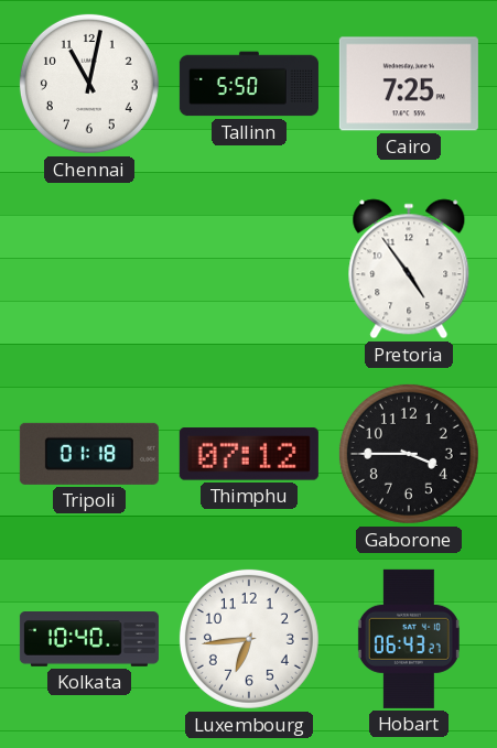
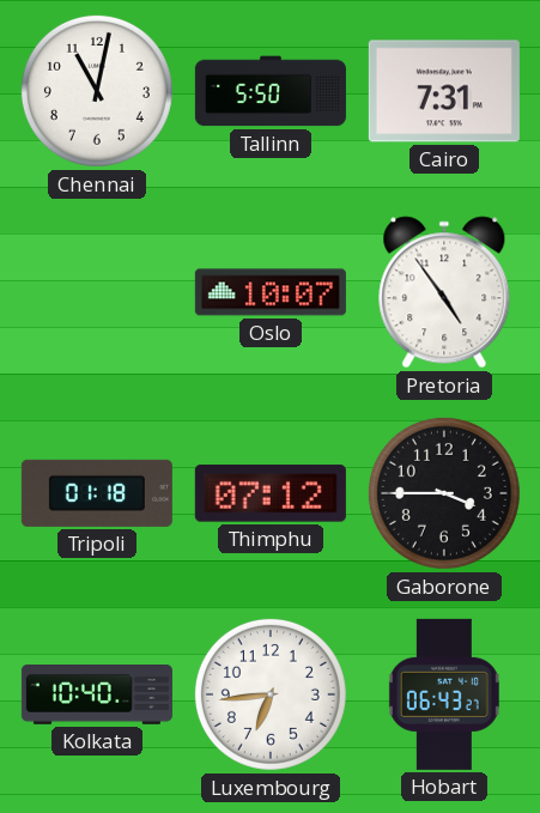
Cairo: 7:25 -> 7:31
Oslo: none -> 10:07
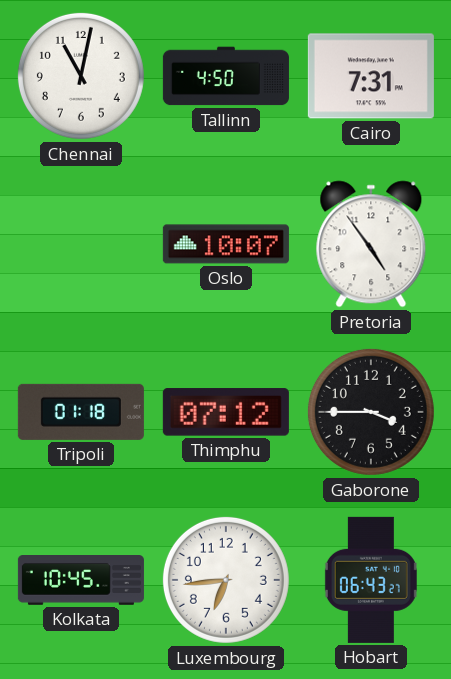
Tallinn: 5:50 -> 4:50
Kolkata: 10:40 -> 10:45
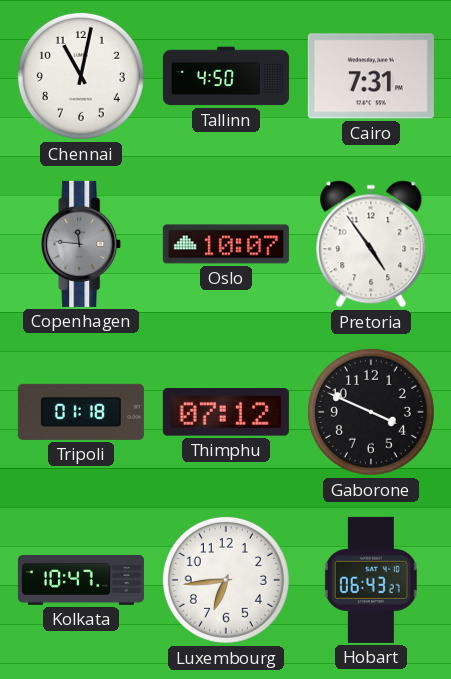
Copenhagen: none -> 11:46
Gaborone: 3:45 -> 3:49
Kolkata: 10:45 -> 10:47
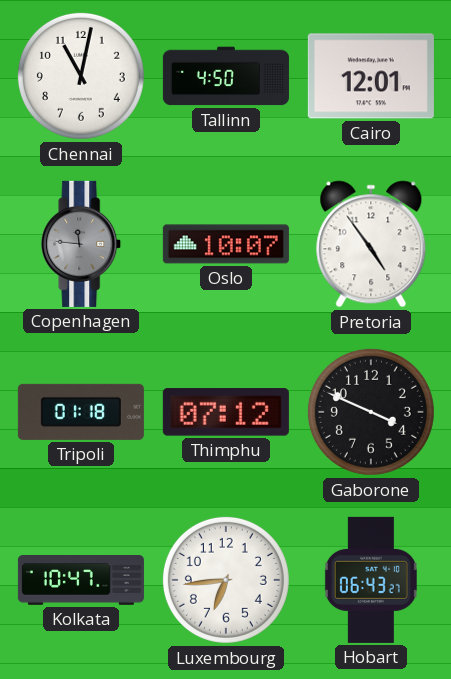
Cairo: 7:31 -> 12:01
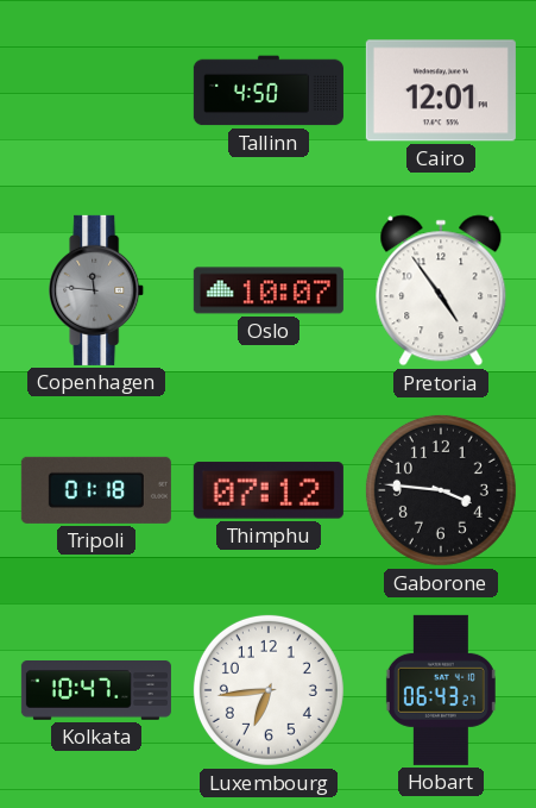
Chennai: 11:02 -> none
Gaborone: 3:49 -> 3:46
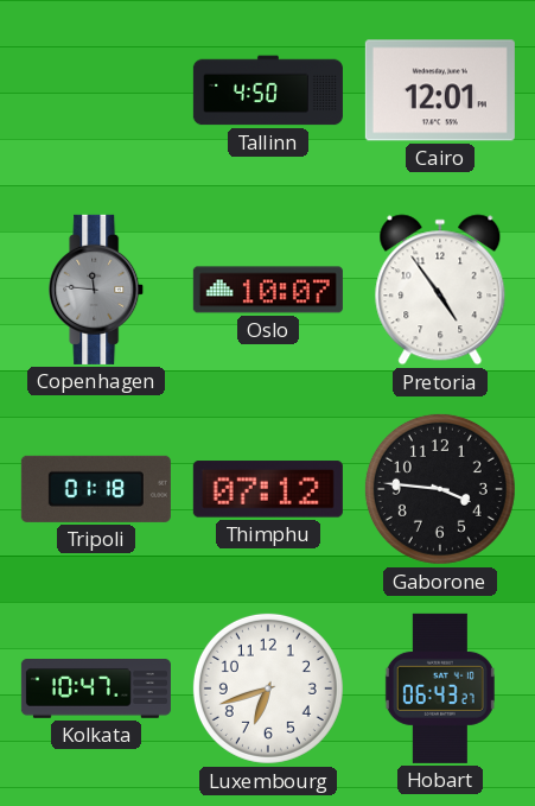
Luxembourg: 6:44 -> 6:42
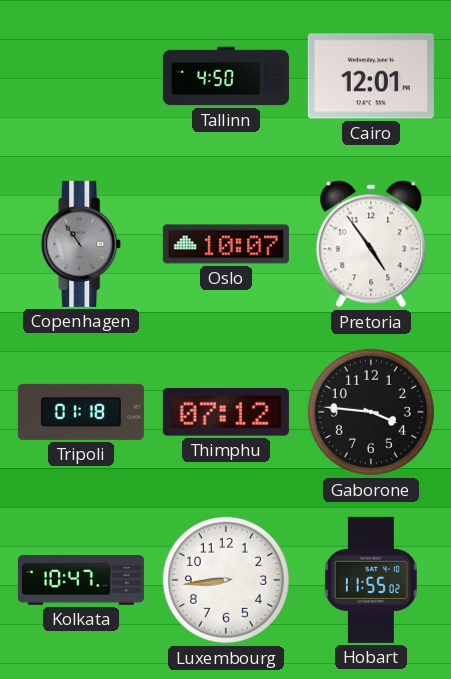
Copenhagen: 11:46 -> 10:54
Luxembourg: 6:42 -> 8:44
Hobart: 06:43 -> 11:55
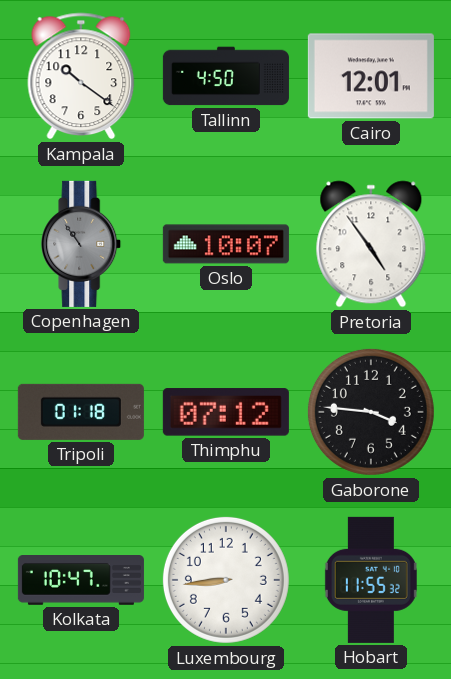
Kampala: none -> 10:21
Hobart: 11:55:02 -> 11:55:32
